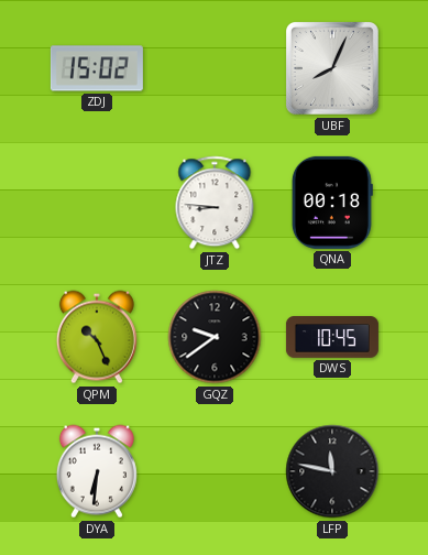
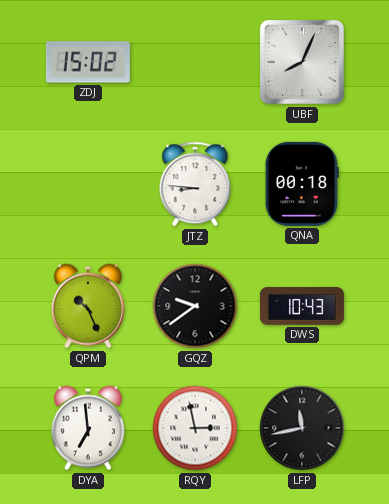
DWS: 10:45 -> 10:43
DYA: 6:31 -> 6:59
RQY: none -> 2:58
LFP: 11:47 -> 11:43
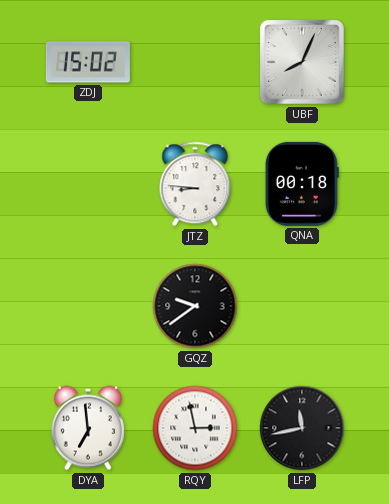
QPM: 10:26 -> none
DWS: 10:43 -> none
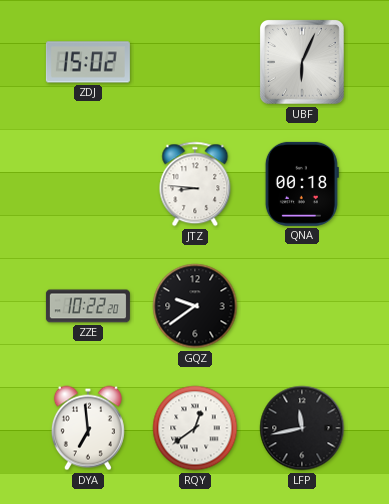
UBF: 8:04 -> 6:04
ZZE: none -> 10:22
RQY: 2:58 -> 12:39
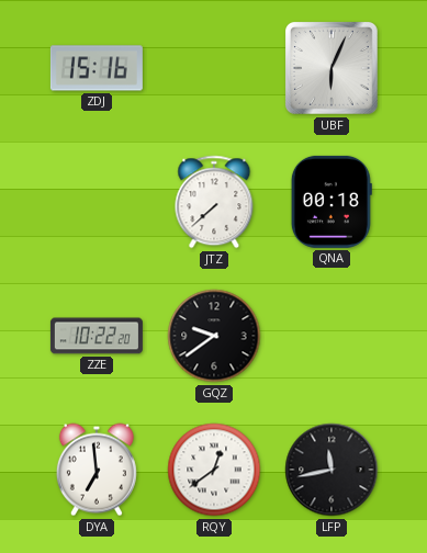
ZDJ: 15:02 -> 15:16
JTZ: 8:46 -> 7:38
